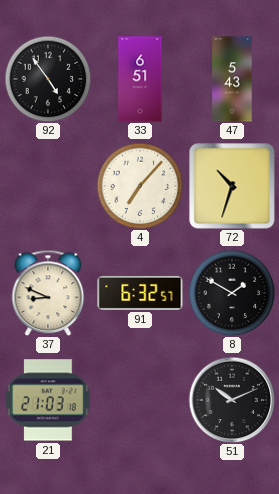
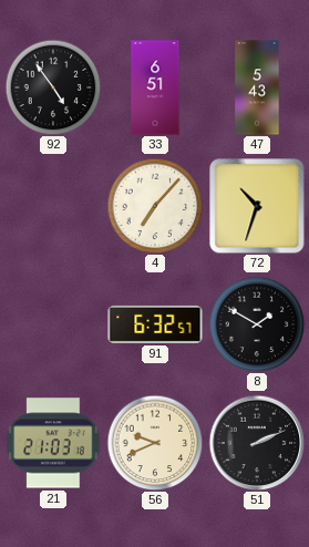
37: 8:49 -> none
56: none -> 9:41
51: 10:11 -> 2:11
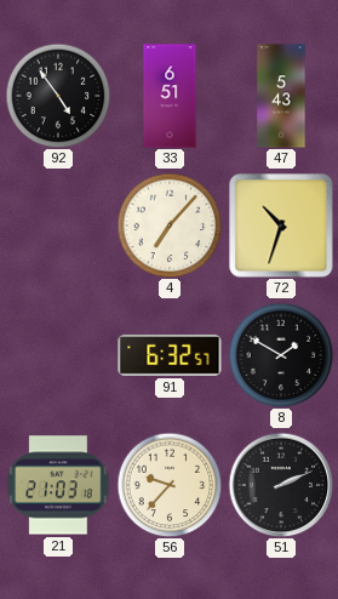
56: 9:41 -> 9:37
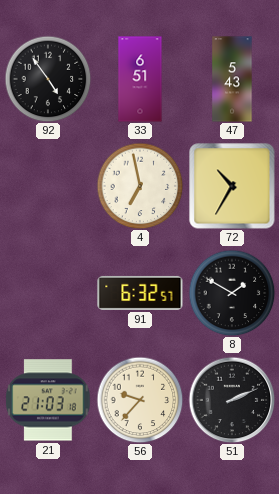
4: 7:07 -> 6:58
72: 10:33 -> 10:35
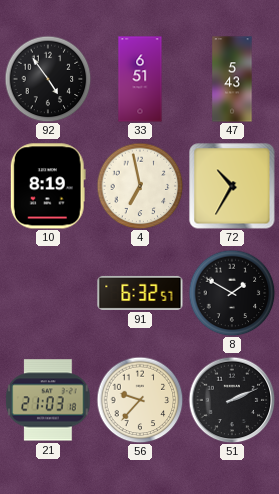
10: none -> 8:19
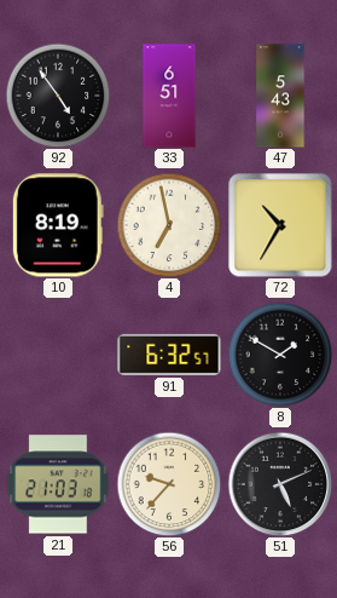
51: 2:11 -> 5:11
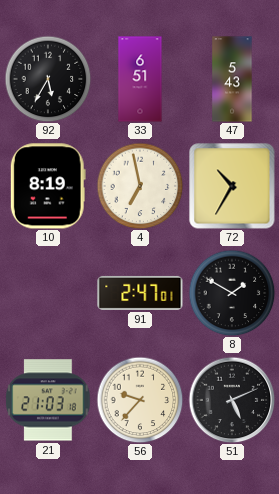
92: 4:54 -> 5:35
91: 6:32 -> 2:47
